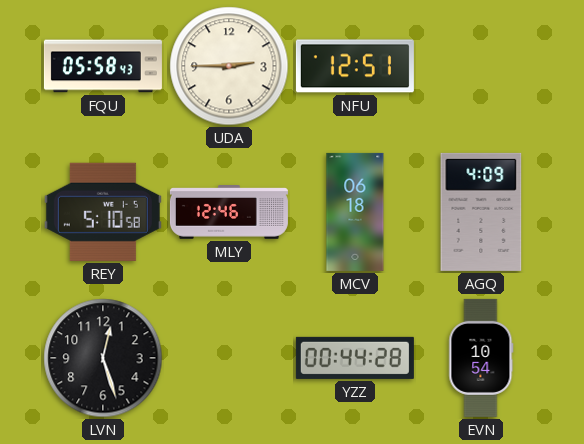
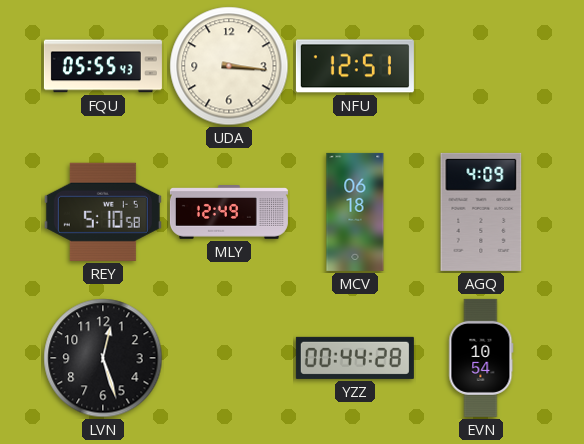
FQU: 05:58 -> 05:55
UDA: 2:45 -> 3:16
MLY: 12:46 -> 12:49
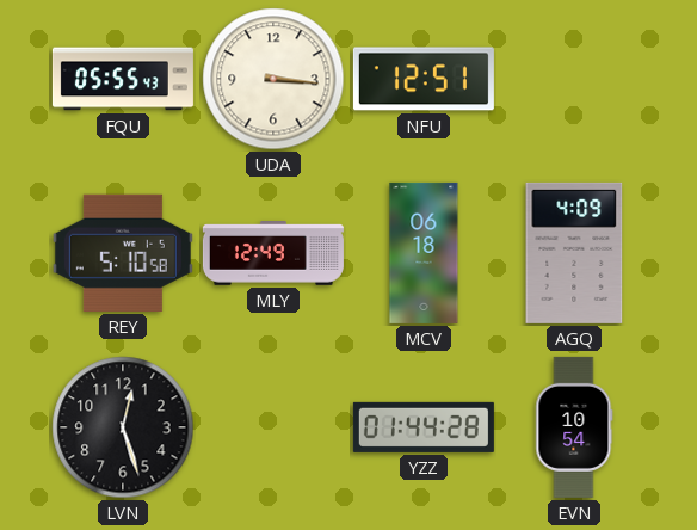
YZZ: 00:44 -> 01:44
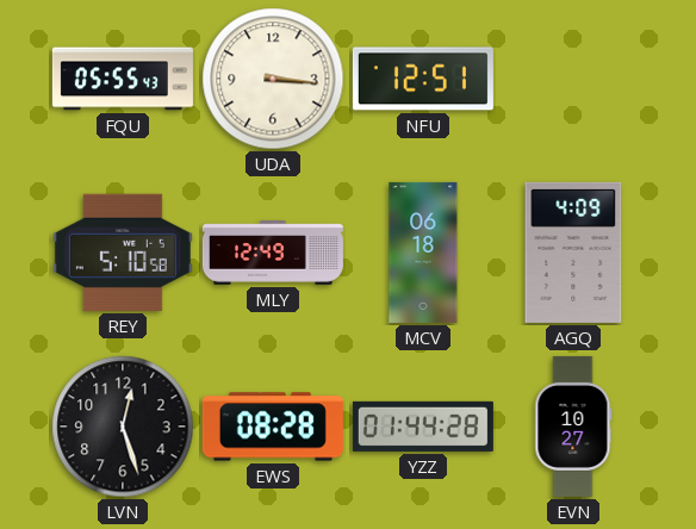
EWS: none -> 08:28
EVN: 10:54 -> 10:27
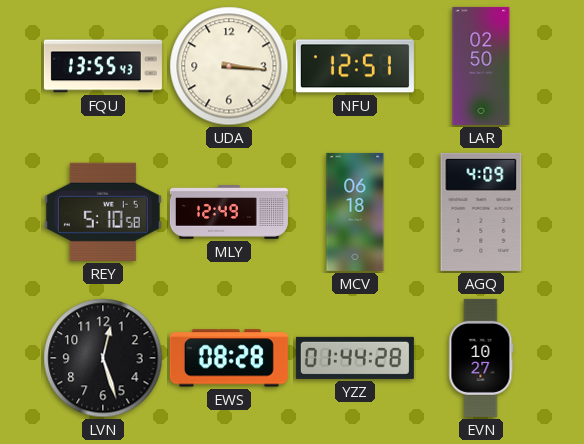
FQU: 05:55 -> 13:55
LAR: none -> 02:50
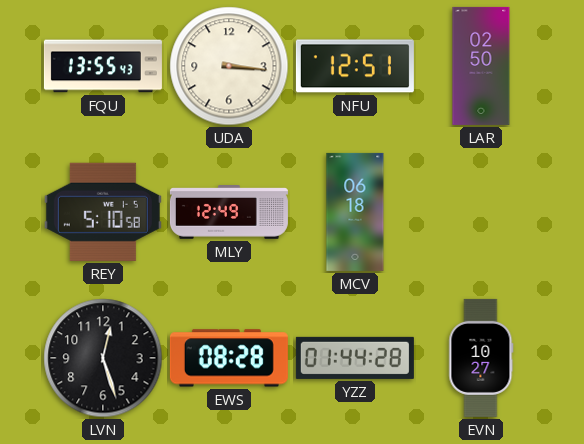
AGQ: 4:09 -> none
